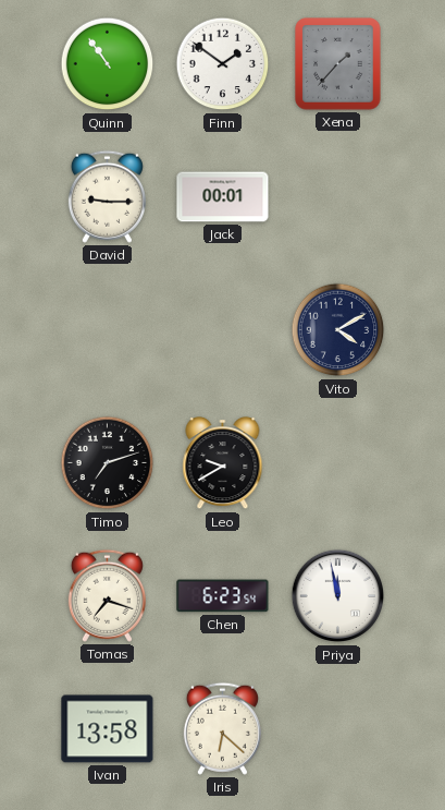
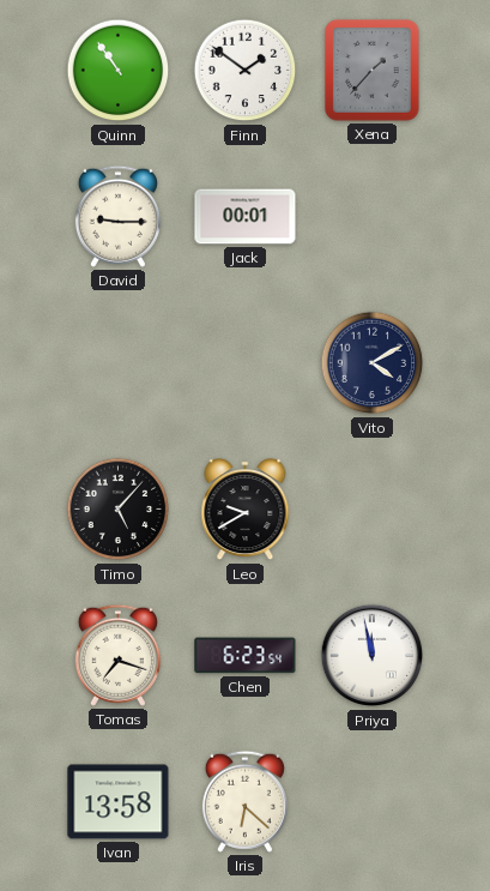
Timo: 7:12 -> 5:07
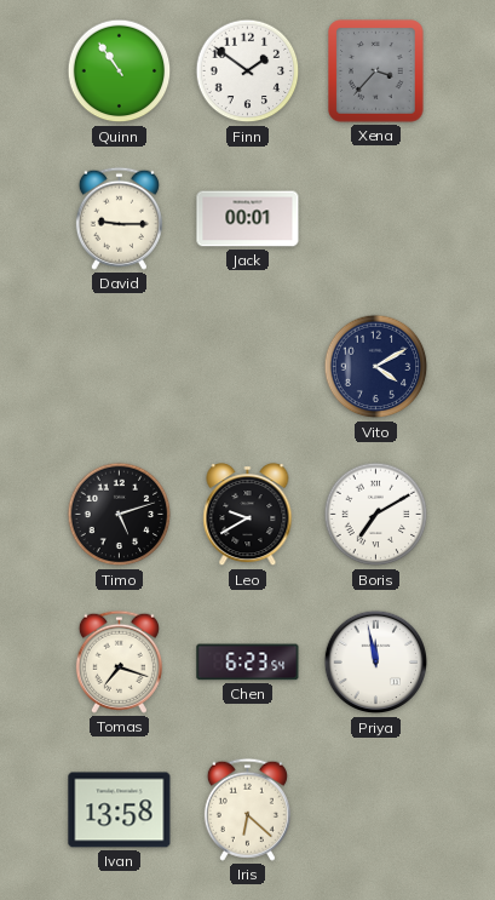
Xena: 1:37 -> 3:37
Timo: 5:07 -> 5:12
Boris: none -> 7:10
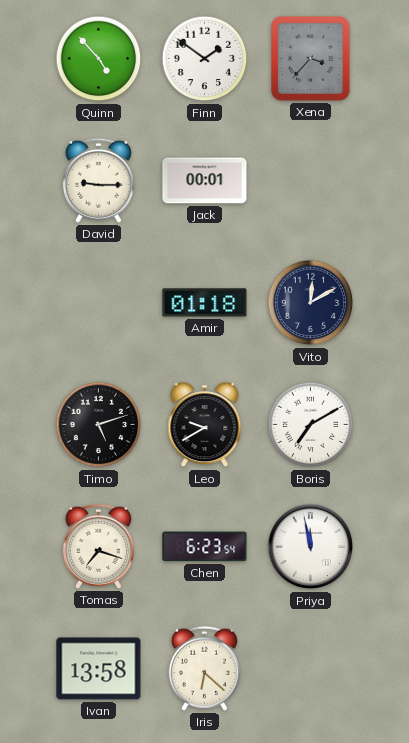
Quinn: 10:54 -> 4:53
Amir: none -> 01:18
Vito: 4:10 -> 12:10
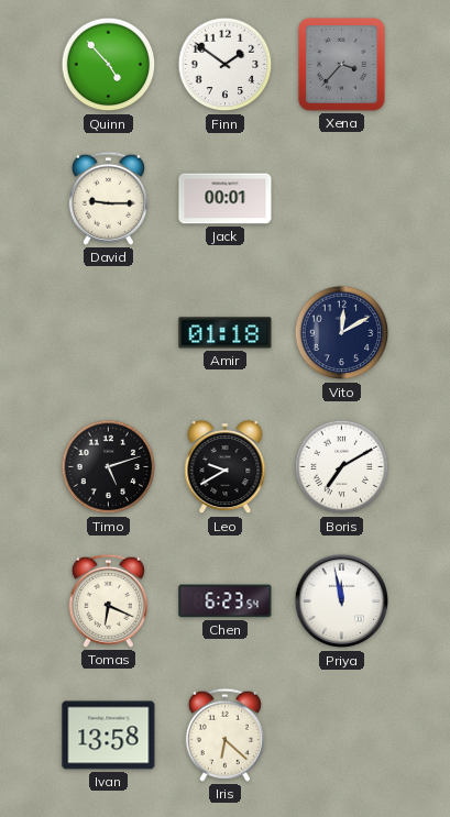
Tomas: 7:18 -> 6:19
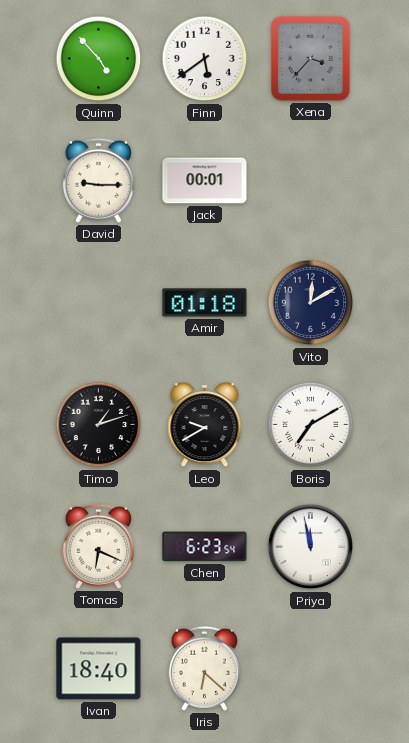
Finn: 1:51 -> 5:39
Timo: 5:12 -> 1:12
Ivan: 13:58 -> 18:40
